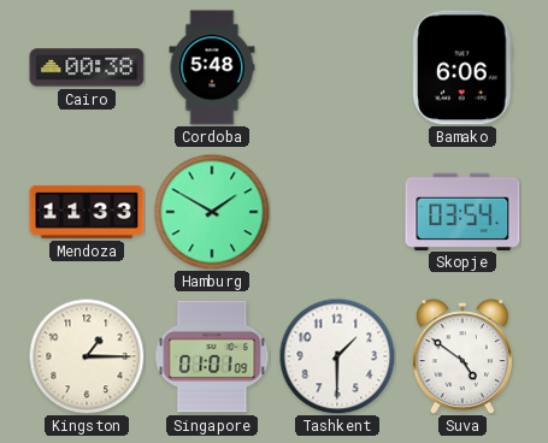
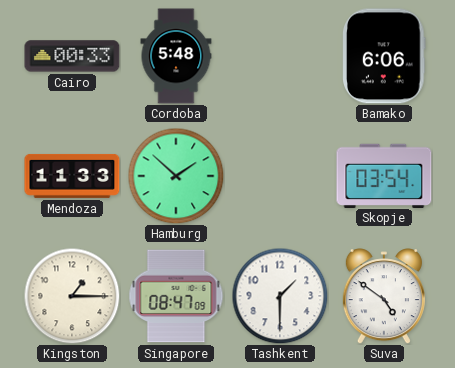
Cairo: 00:38 -> 00:33
Hamburg: 1:50 -> 1:52
Singapore: 01:01 -> 08:47
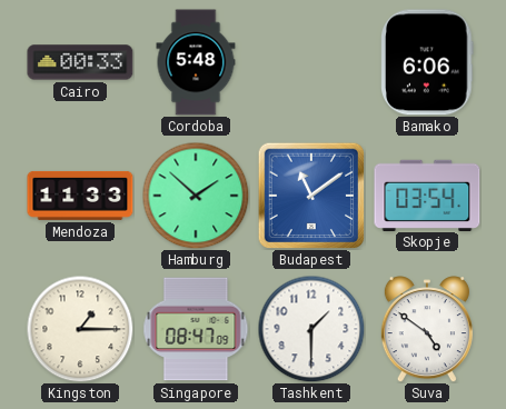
Budapest: none -> 11:09
